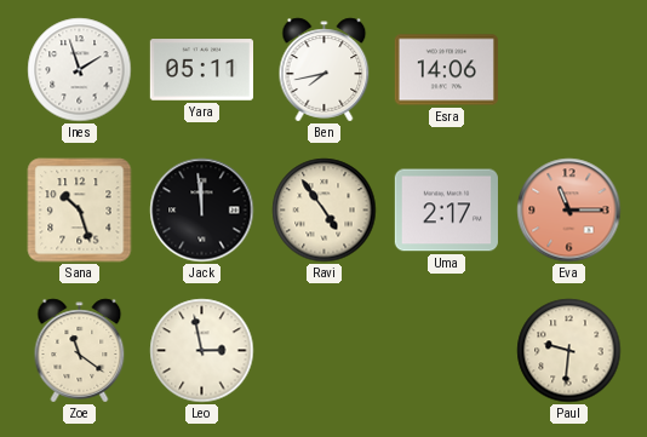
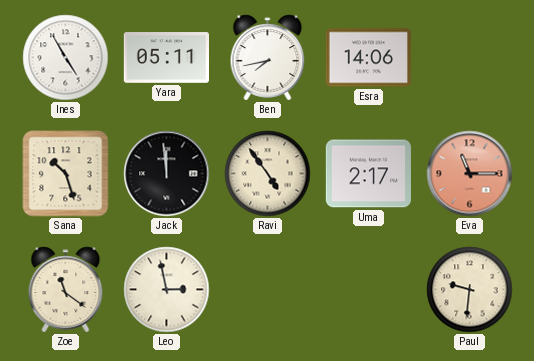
Ines: 1:57 -> 4:55
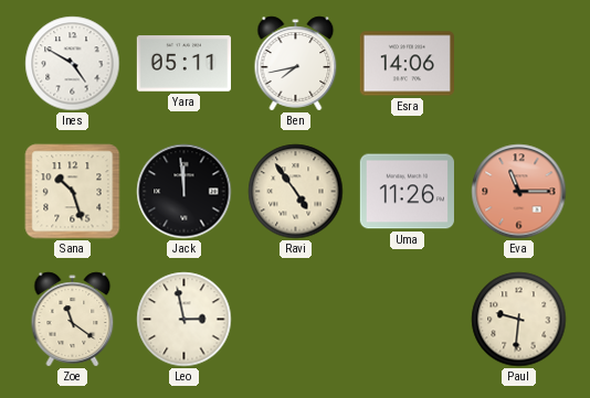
Ines: 4:55 -> 4:50
Uma: 2:17 -> 11:26
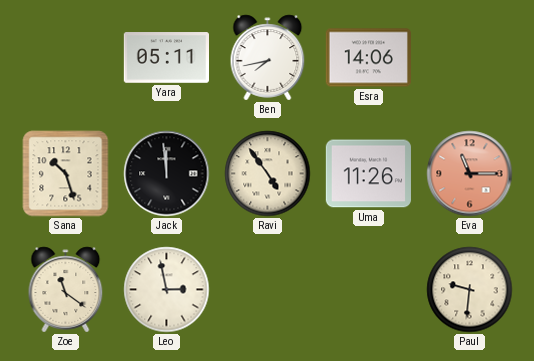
Ines: 4:50 -> none
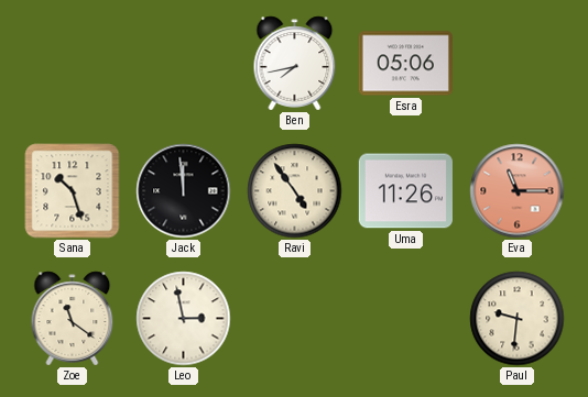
Yara: 05:11 -> none
Esra: 14:06 -> 05:06
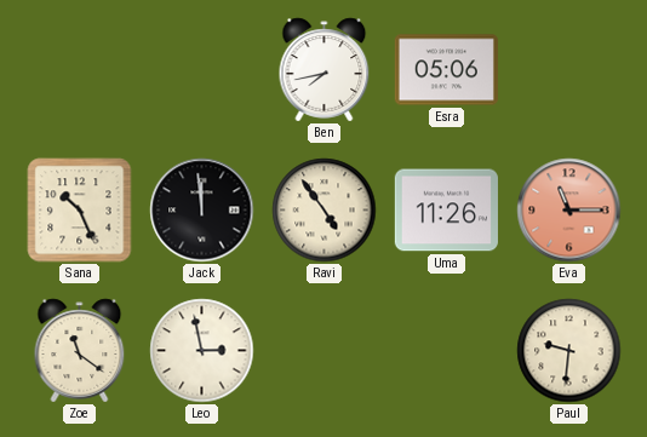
Sana: 10:27 -> 10:26
